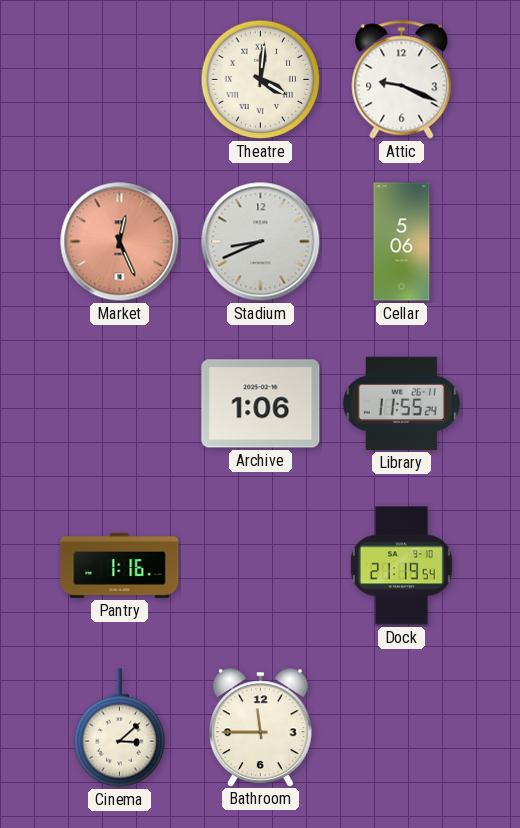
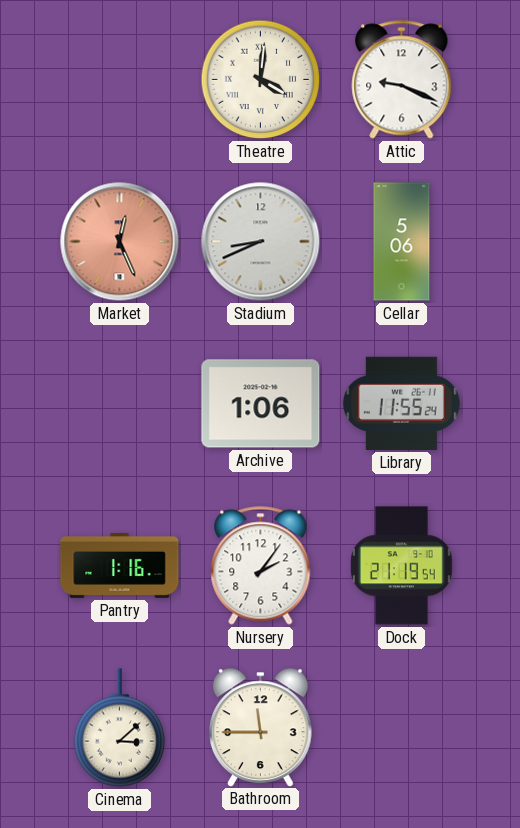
Nursery: none -> 2:06
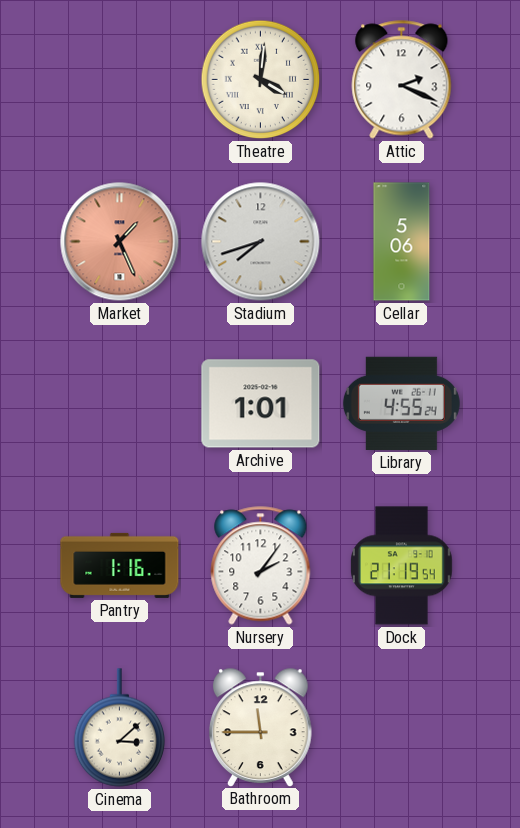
Attic: 9:19 -> 2:19
Market: 12:26 -> 1:26
Stadium: 8:41 -> 7:42
Archive: 1:06 -> 1:01
Library: 11:55 -> 4:55
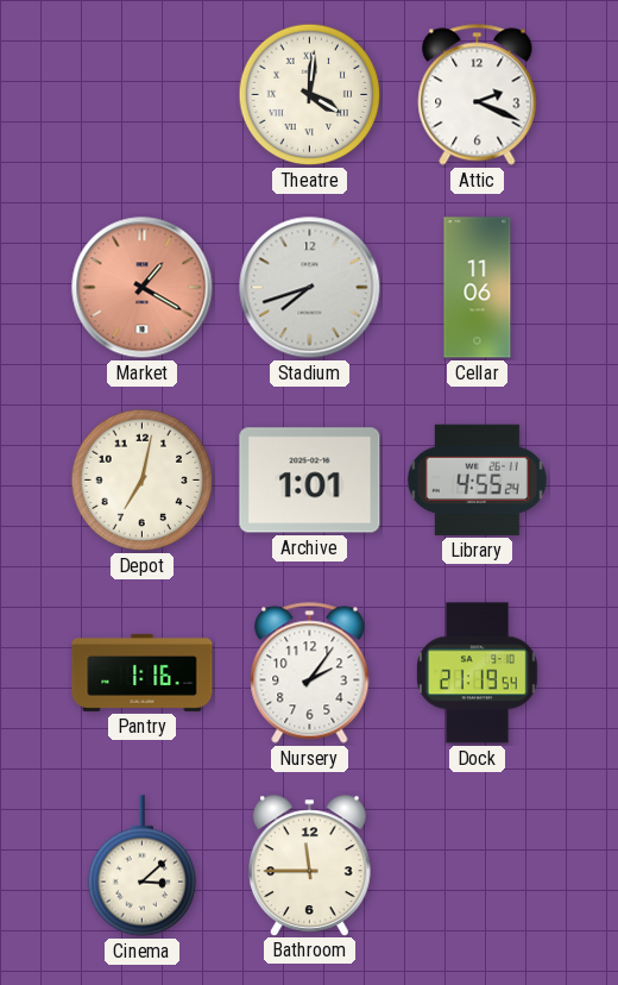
Market: 1:26 -> 1:20
Cellar: 5:06 -> 11:06
Depot: none -> 7:02
